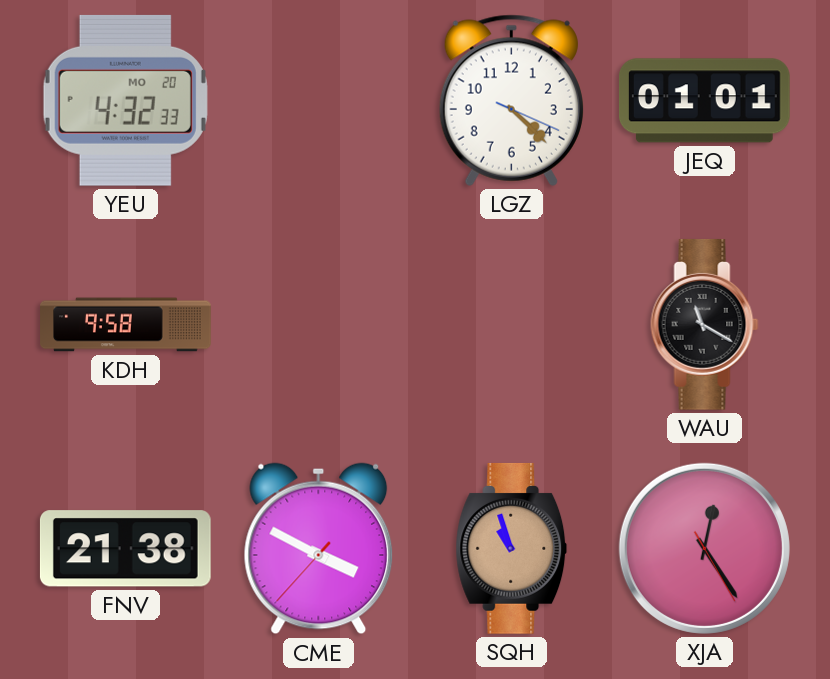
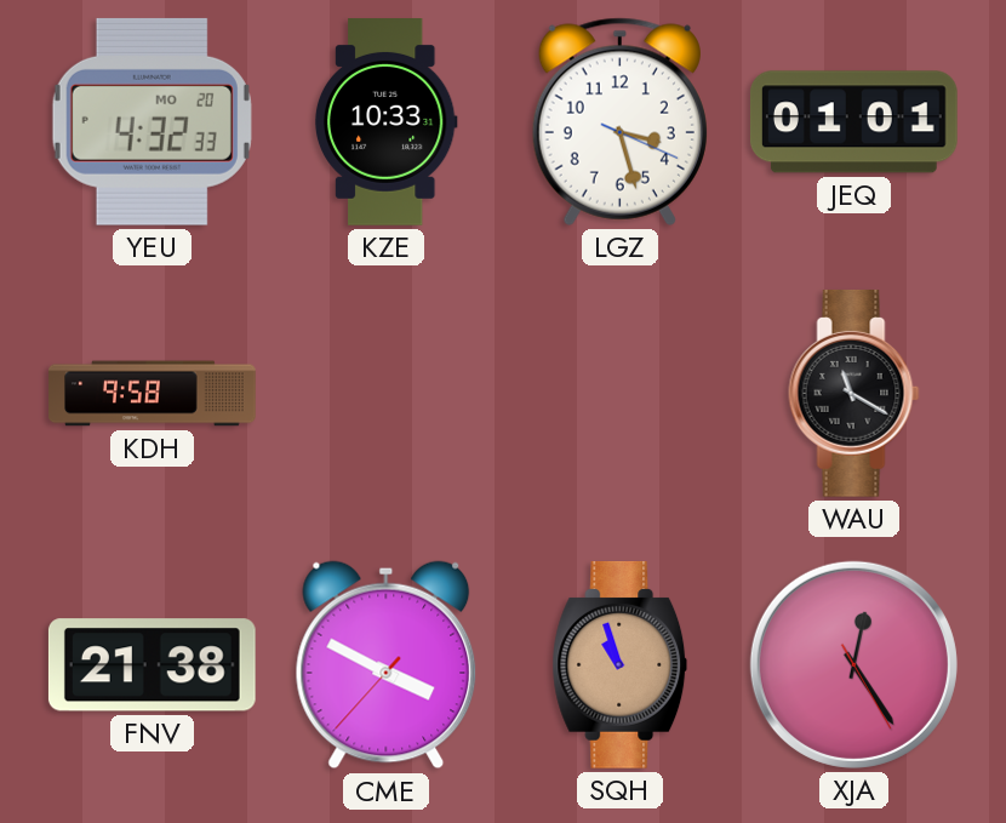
KZE: none -> 10:33
LGZ: 4:22 -> 3:27
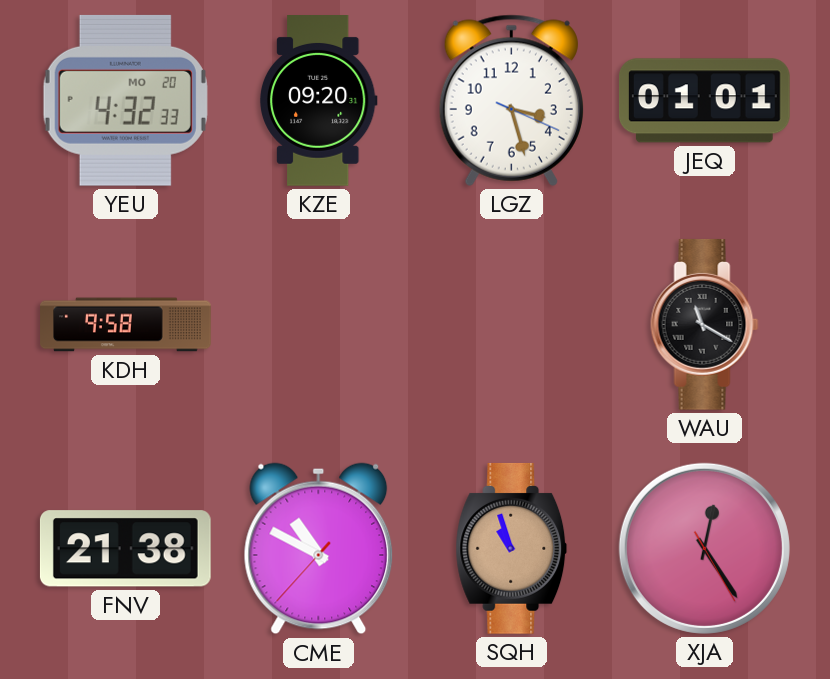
KZE: 10:33 -> 09:20
CME: 3:49 -> 10:49
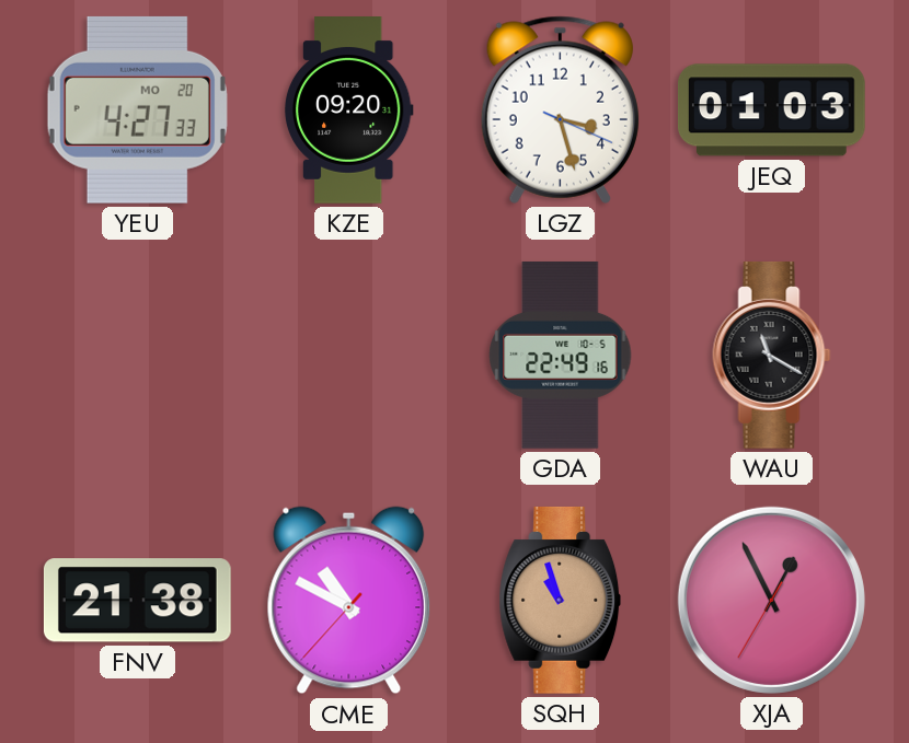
YEU: 4:32 -> 4:27
JEQ: 01:01 -> 01:03
KDH: 9:58 -> none
GDA: none -> 22:49
XJA: 12:24 -> 12:55
